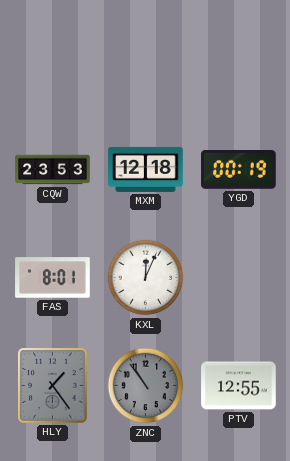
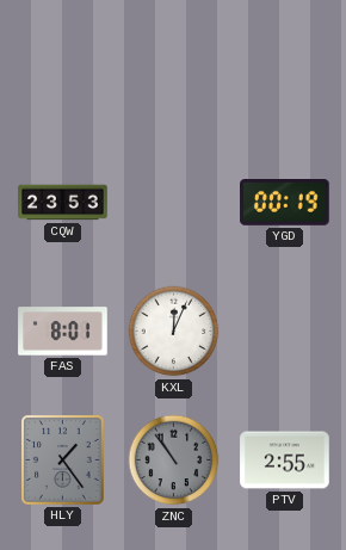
MXM: 12:18 -> none
PTV: 12:55 -> 2:55
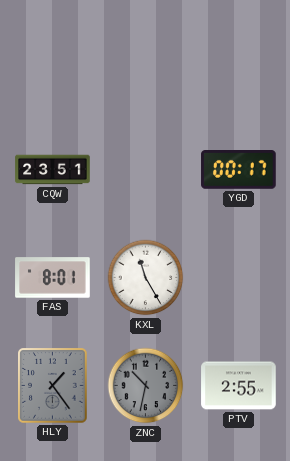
CQW: 23:53 -> 23:51
YGD: 00:19 -> 00:17
KXL: 12:04 -> 11:25
ZNC: 10:54 -> 10:32
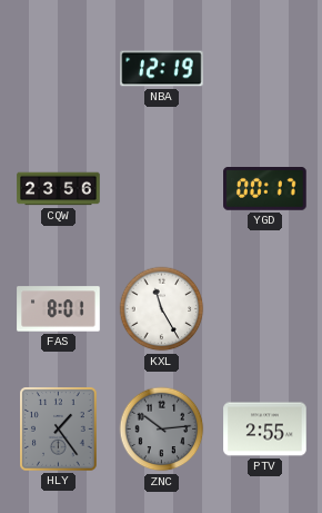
NBA: none -> 12:19
CQW: 23:51 -> 23:56
ZNC: 10:32 -> 10:14
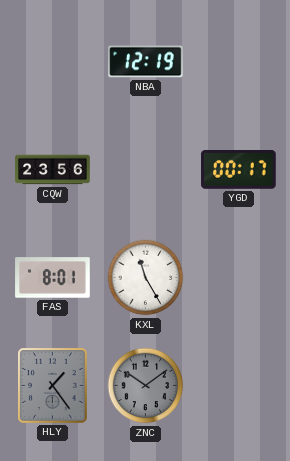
ZNC: 10:14 -> 10:09
PTV: 2:55 -> none
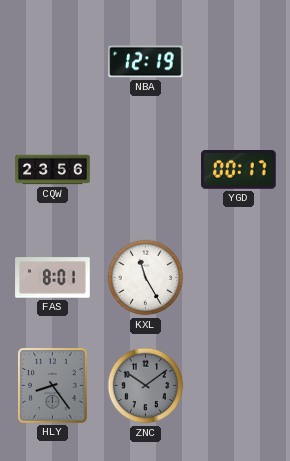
HLY: 1:24 -> 8:24
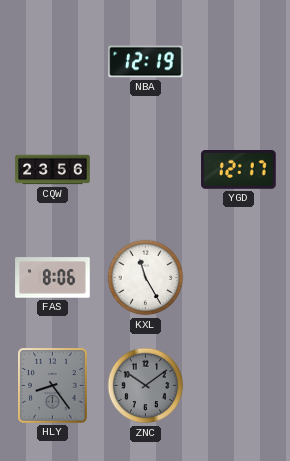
YGD: 00:17 -> 12:17
FAS: 8:01 -> 8:06
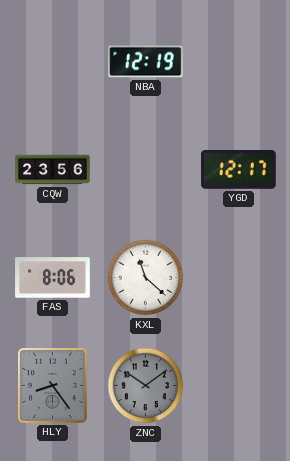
KXL: 11:25 -> 11:22
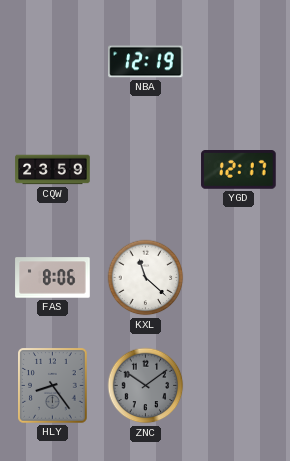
CQW: 23:56 -> 23:59
